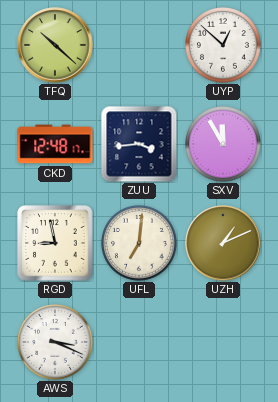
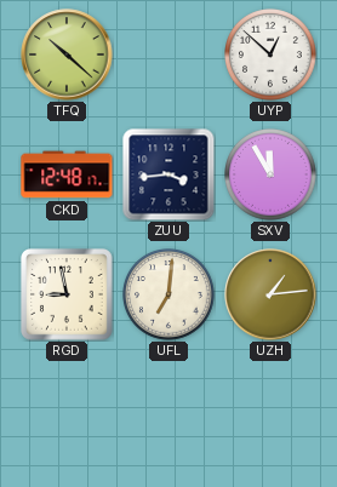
UZH: 1:11 -> 1:14
AWS: 3:19 -> none
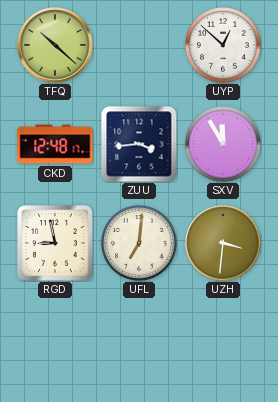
UZH: 1:14 -> 3:31
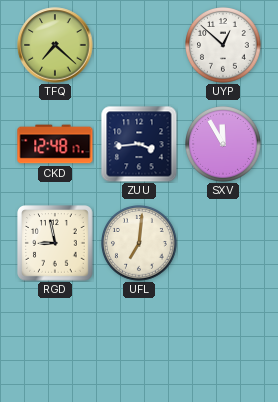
TFQ: 10:22 -> 7:22
UZH: 3:31 -> none
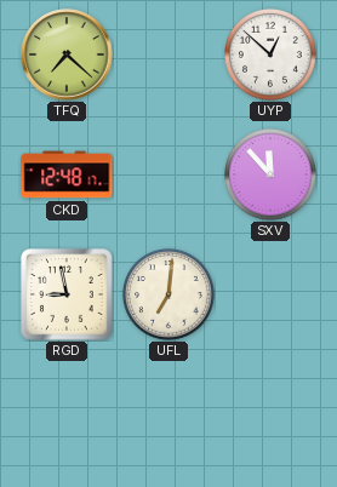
ZUU: 3:44 -> none
SXV: 11:55 -> 11:53
